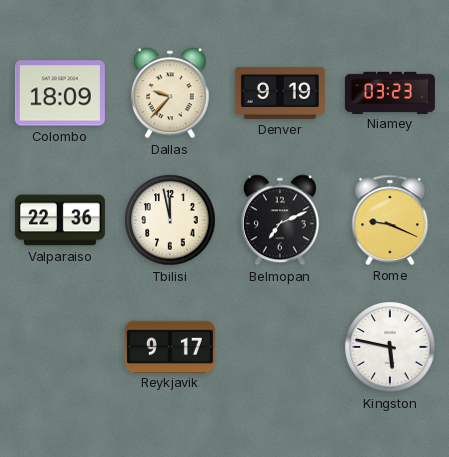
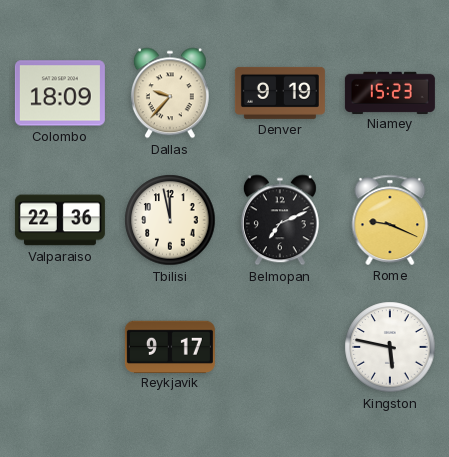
Niamey: 03:23 -> 15:23
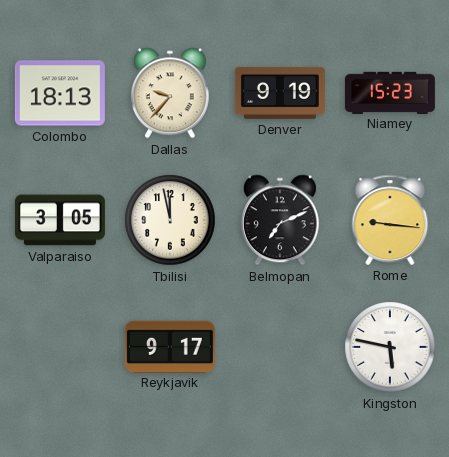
Colombo: 18:09 -> 18:13
Valparaiso: 22:36 -> 3:05
Rome: 9:19 -> 9:16
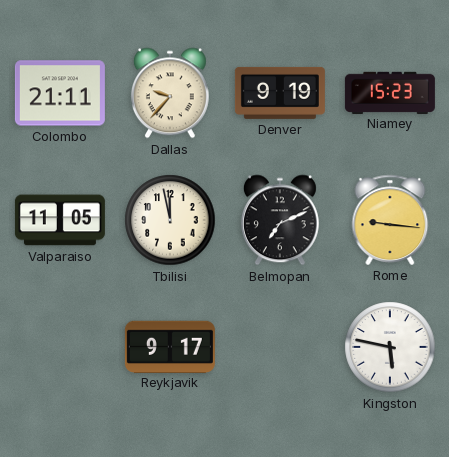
Colombo: 18:13 -> 21:11
Valparaiso: 3:05 -> 11:05
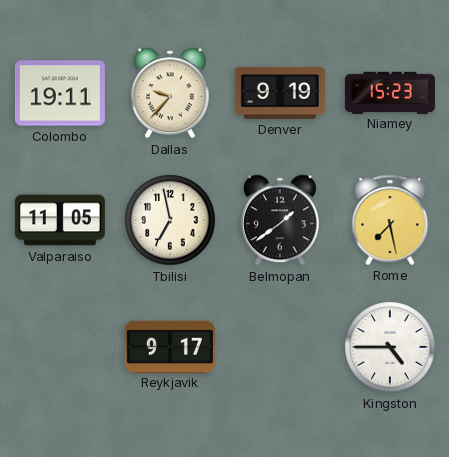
Colombo: 21:11 -> 19:11
Tbilisi: 11:58 -> 6:58
Belmopan: 7:11 -> 1:39
Rome: 9:16 -> 7:28
Kingston: 5:47 -> 4:45
